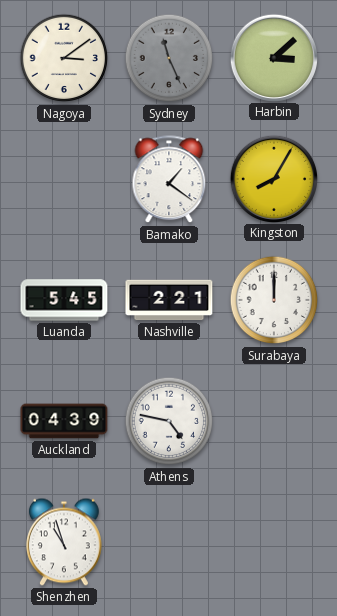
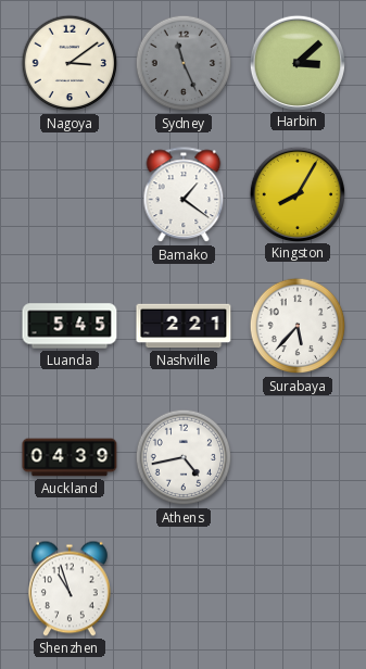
Surabaya: 12:00 -> 5:37
Athens: 4:47 -> 4:43
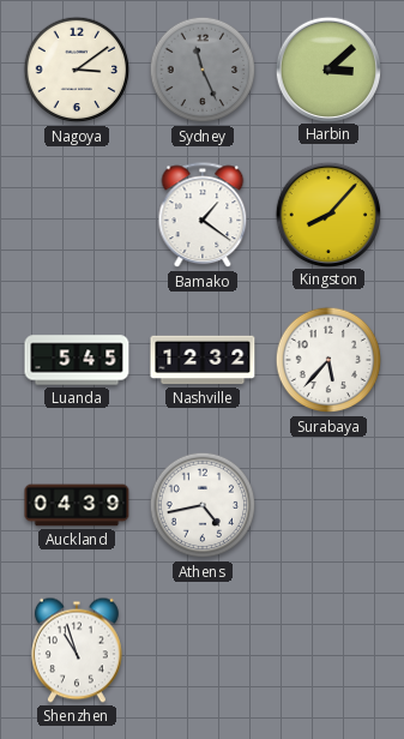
Kingston: 8:05 -> 8:07
Nashville: 2:21 -> 12:32
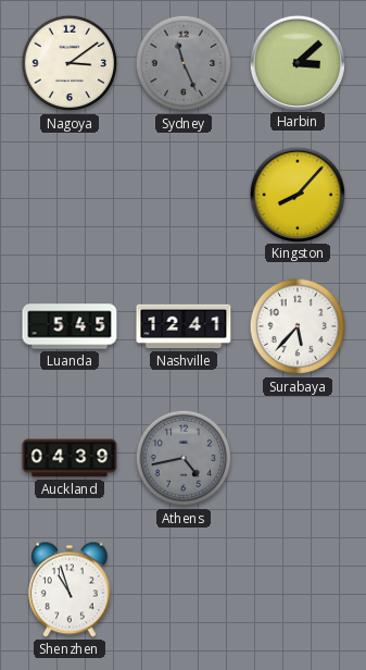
Bamako: 1:21 -> none
Nashville: 12:32 -> 12:41
Athens dial: white -> grey
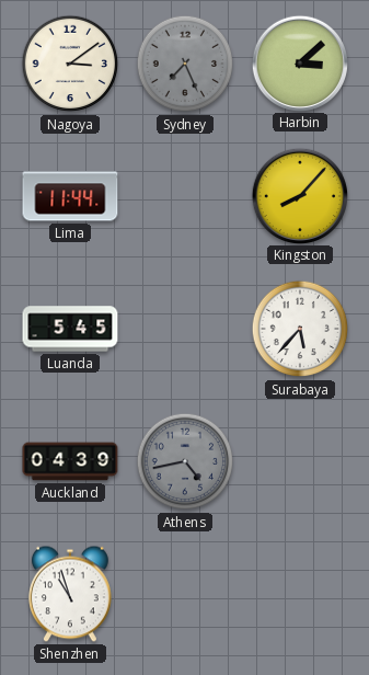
Sydney: 11:26 -> 7:26
Lima: none -> 11:44
Nashville: 12:41 -> none
